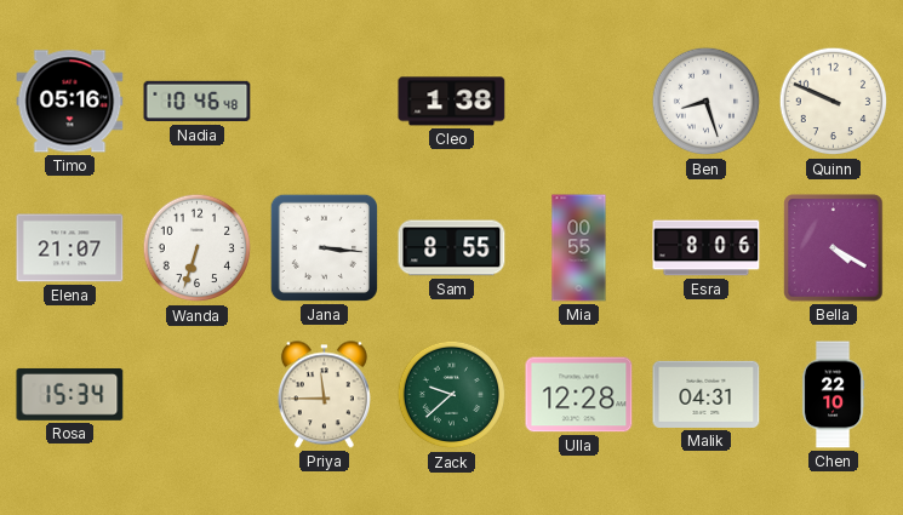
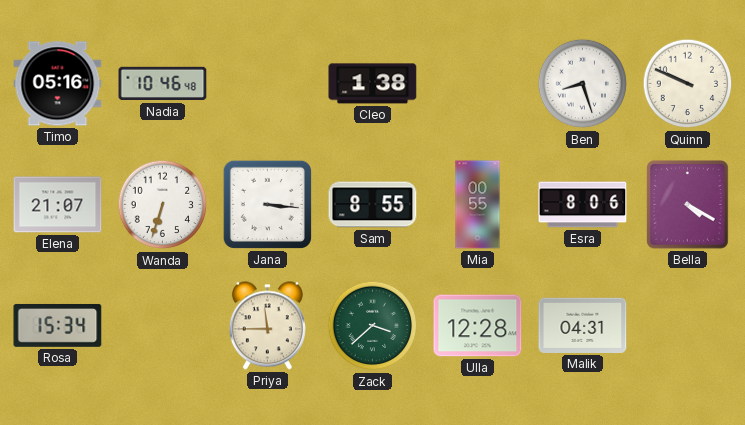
Zack: 9:38 -> 3:38
Chen: 22:10 -> none
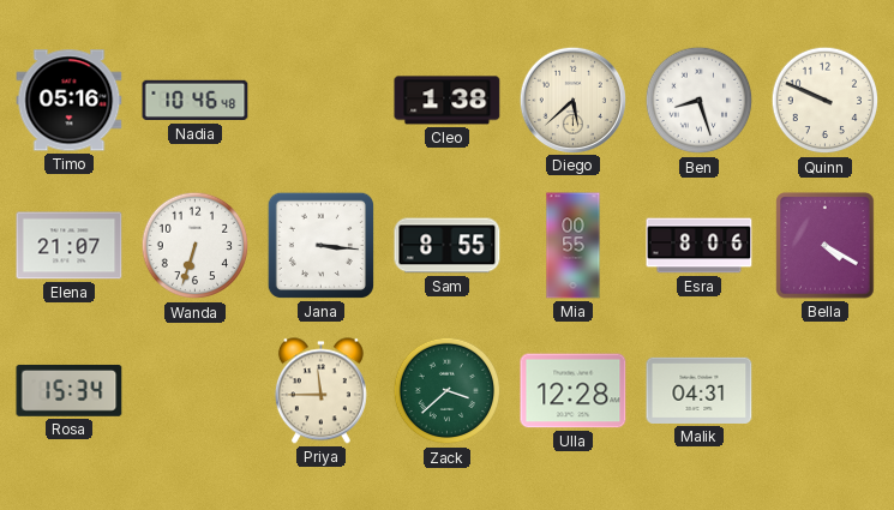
Diego: none -> 5:38
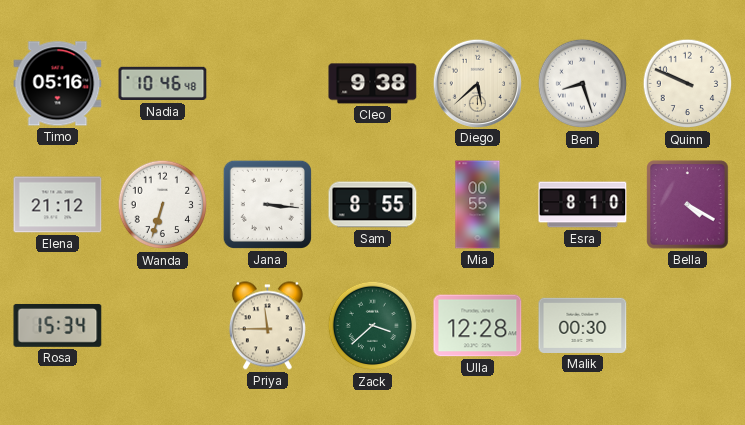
Cleo: 1:38 -> 9:38
Elena: 21:07 -> 21:12
Esra: 8:06 -> 8:10
Malik: 04:31 -> 00:30
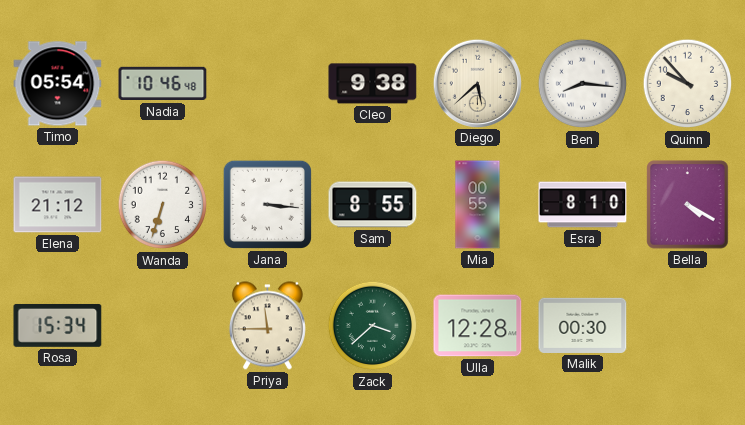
Timo: 05:16 -> 05:54
Ben: 8:27 -> 8:16
Quinn: 9:49 -> 9:53
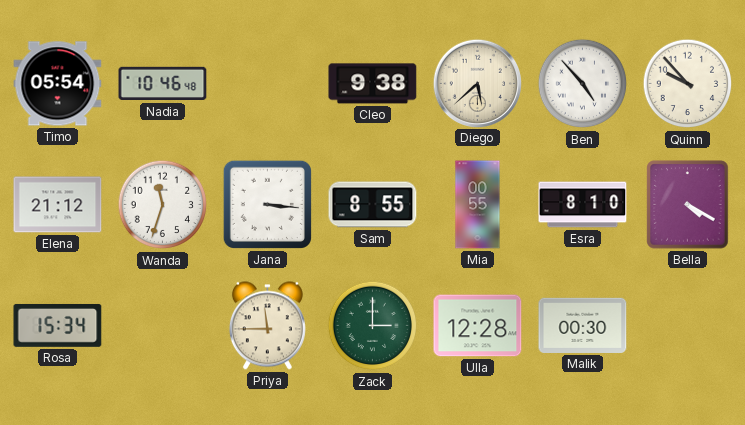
Ben: 8:16 -> 4:53
Wanda: 6:33 -> 11:33
Zack: 3:38 -> 3:00
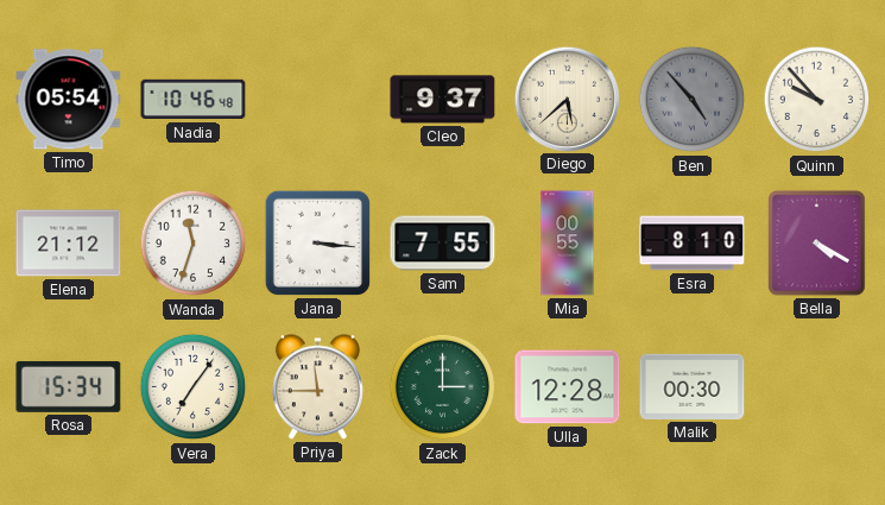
Cleo: 9:38 -> 9:37
Ben dial: white -> grey
Sam: 8:55 -> 7:55
Vera: none -> 7:06
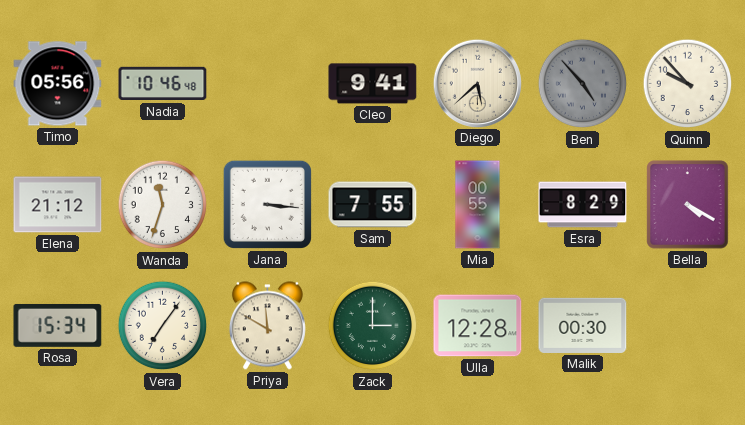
Timo: 05:54 -> 05:56
Cleo: 9:37 -> 9:41
Esra: 8:10 -> 8:29
Priya: 11:45 -> 11:50
